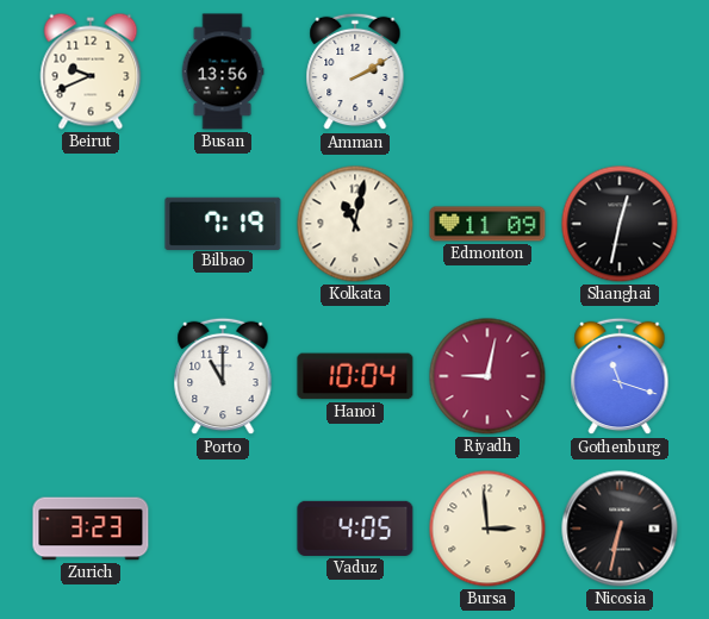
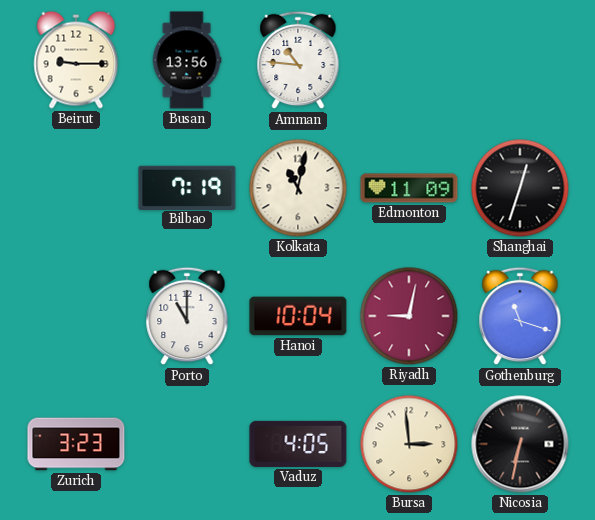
Beirut: 9:41 -> 9:15
Amman: 2:10 -> 10:46
Shanghai: 12:32 -> 12:33
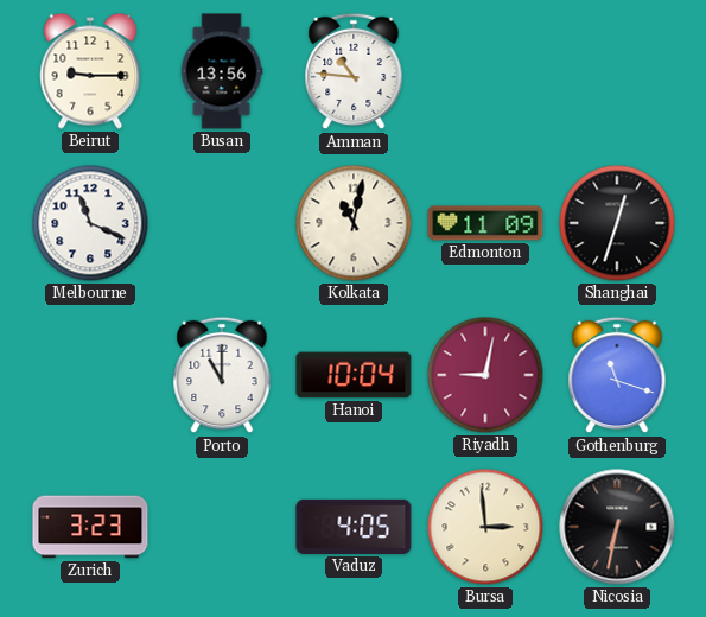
Melbourne: none -> 11:19
Bilbao: 7:19 -> none
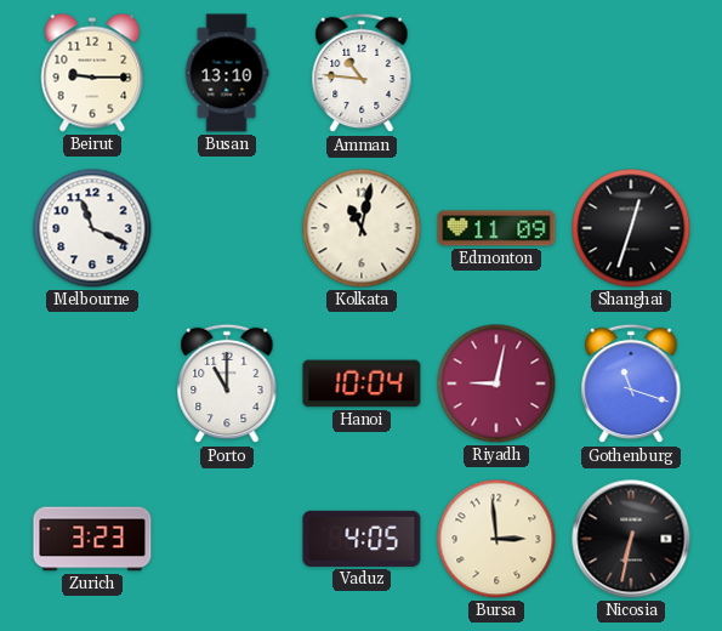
Busan: 13:56 -> 13:10
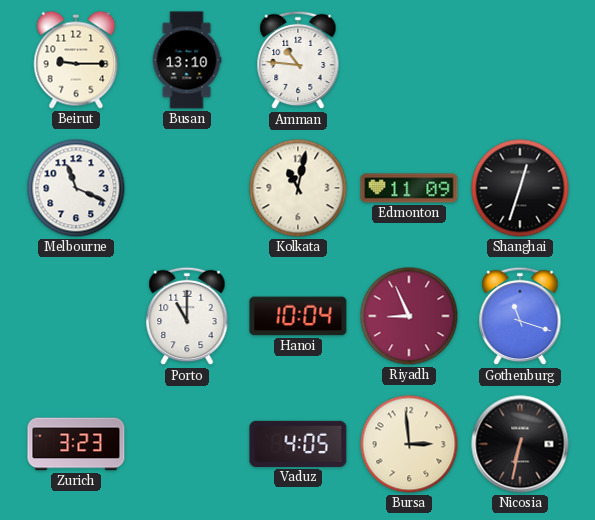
Riyadh: 9:02 -> 8:56
